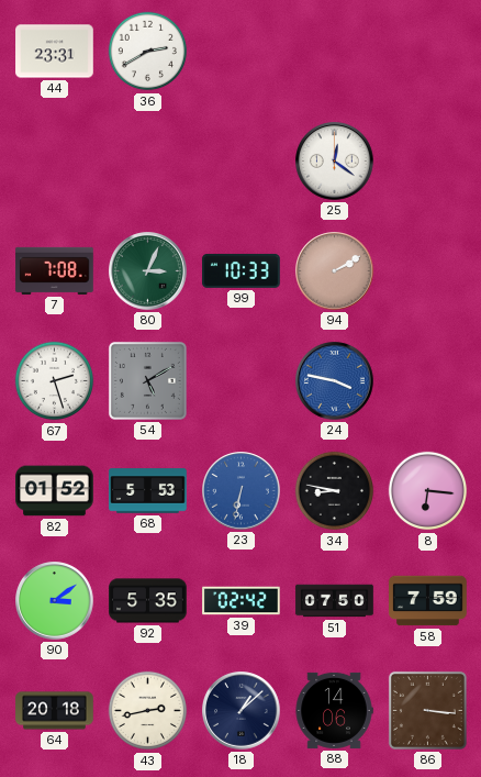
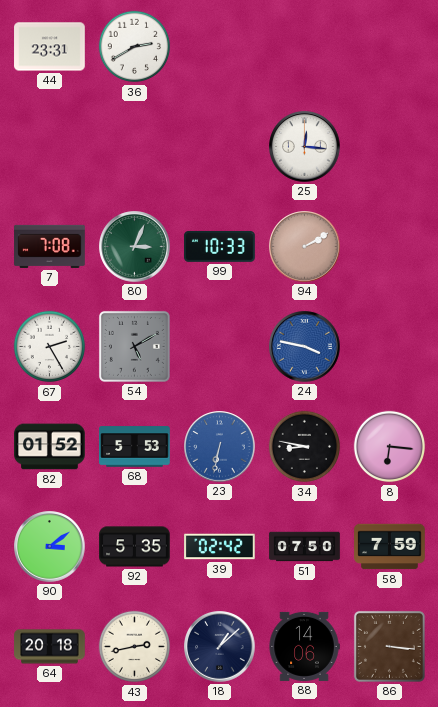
25: 12:21 -> 12:16
67: 2:27 -> 2:25
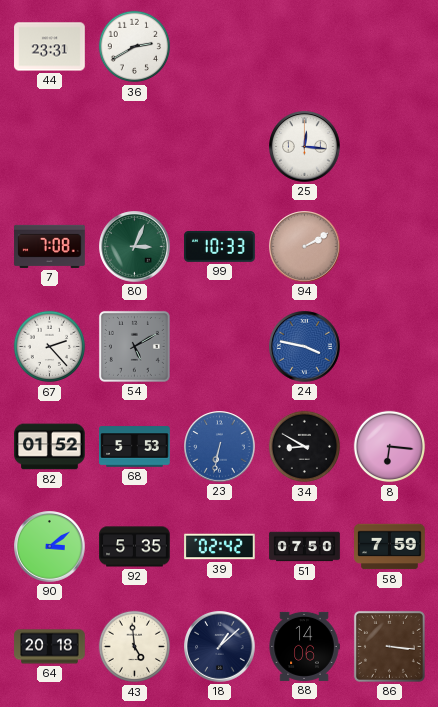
67: 2:25 -> 2:23
34: 8:47 -> 8:50
43: 2:43 -> 4:59
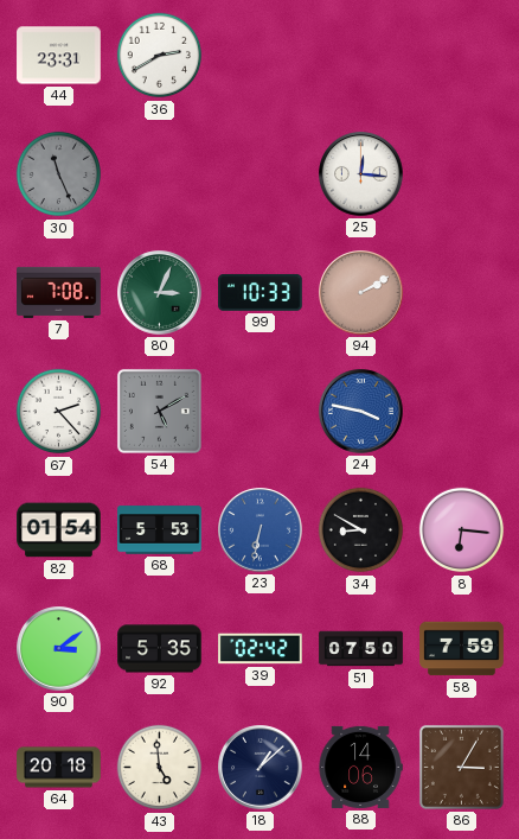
30: none -> 11:26
82: 01:52 -> 01:54
86: 3:16 -> 3:05
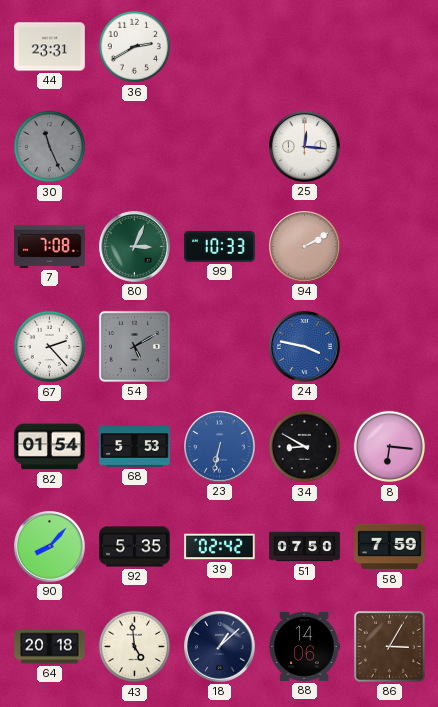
90: 3:09 -> 8:07
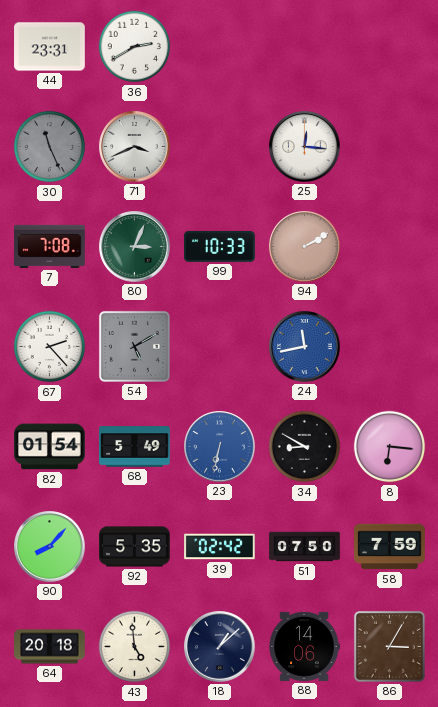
71: none -> 3:41
24: 3:47 -> 11:43
68: 5:53 -> 5:49
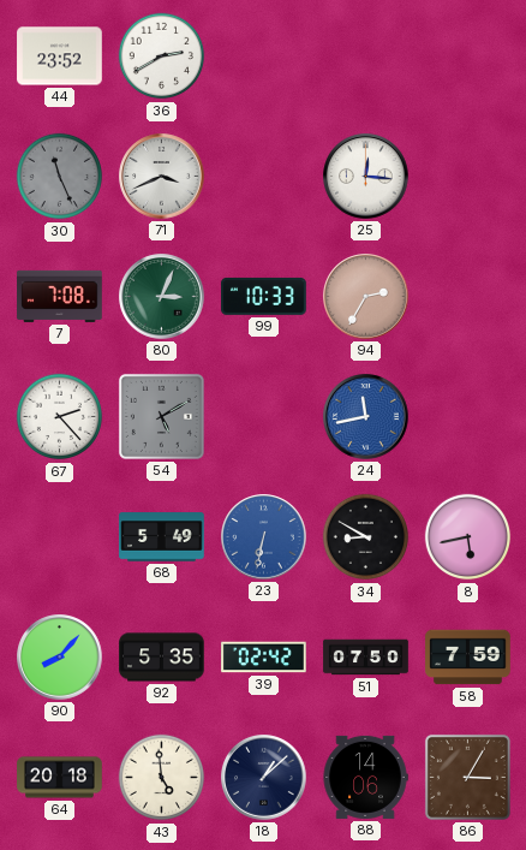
44: 23:31 -> 23:52
94: 2:10 -> 2:35
82: 01:54 -> none
8: 6:16 -> 5:43
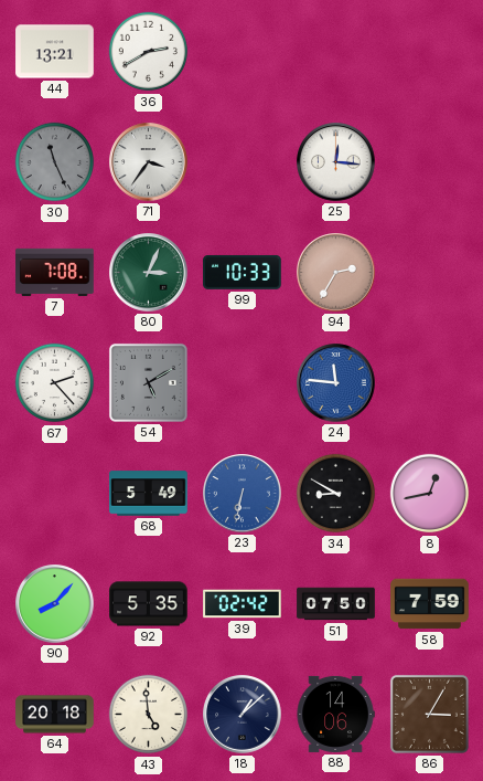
44: 23:52 -> 13:21
71: 3:41 -> 3:36
24: 11:43 -> 11:46
8: 5:43 -> 12:43
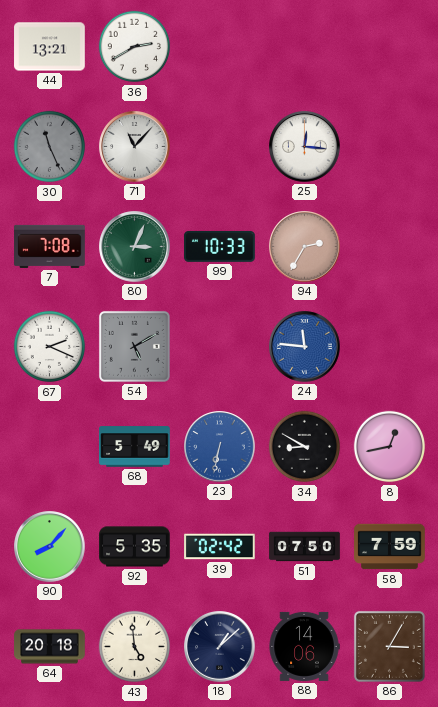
71: 3:36 -> 11:07
67: 2:23 -> 2:19
